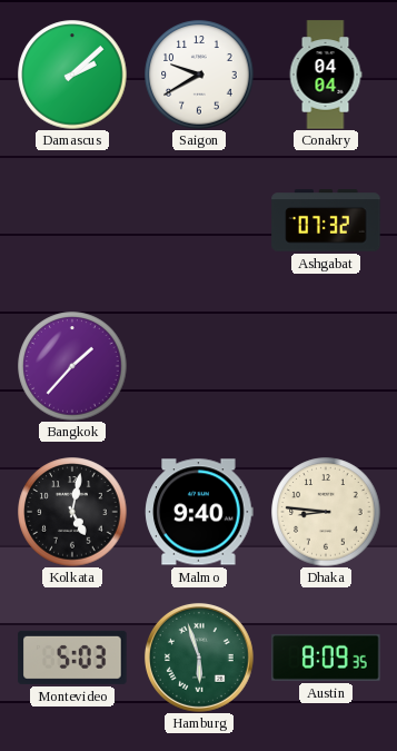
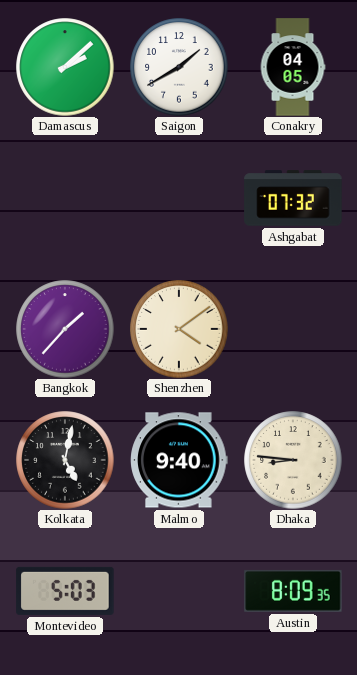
Saigon: 9:40 -> 1:40
Conakry: 04:04 -> 04:05
Shenzhen: none -> 4:09
Hamburg: 5:57 -> none
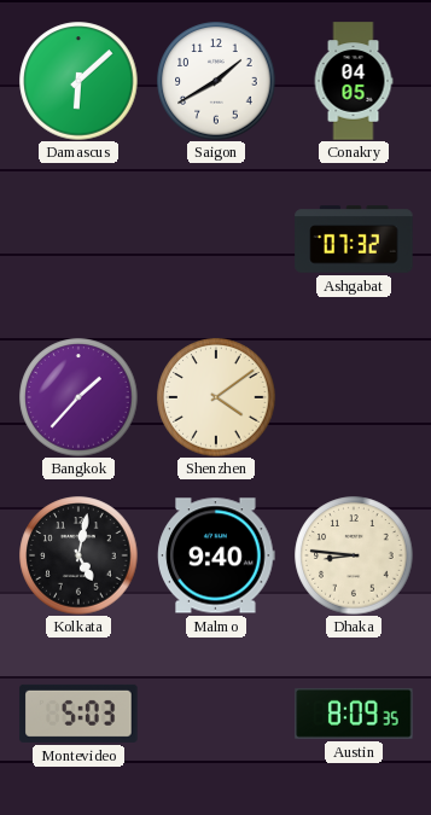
Damascus: 2:08 -> 6:08
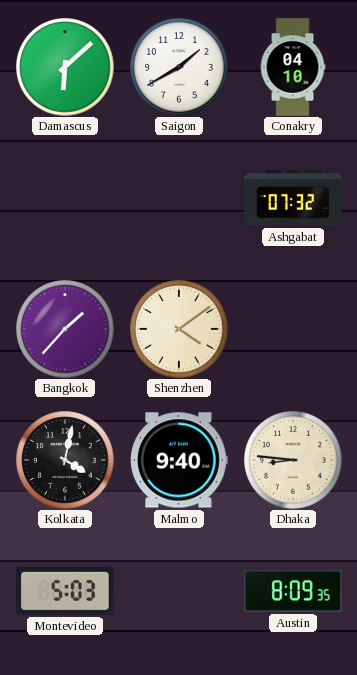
Conakry: 04:05 -> 04:10
Kolkata: 5:02 -> 4:02
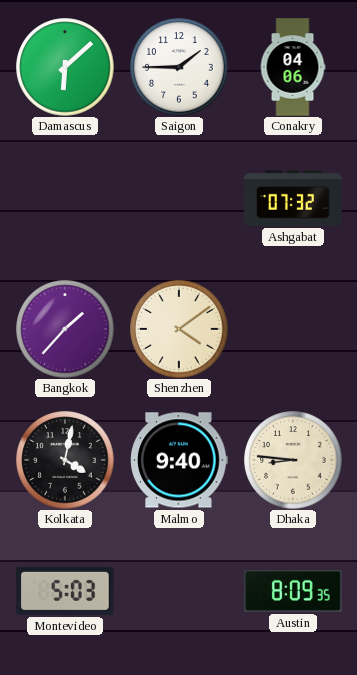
Saigon: 1:40 -> 1:45
Conakry: 04:10 -> 04:06
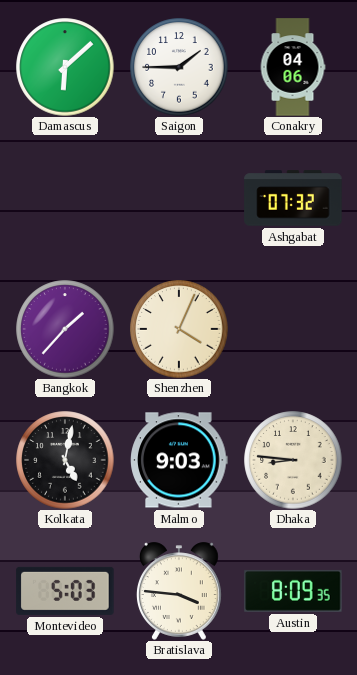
Shenzhen: 4:09 -> 4:04
Kolkata: 4:02 -> 5:02
Malmo: 9:40 -> 9:03
Bratislava: none -> 3:46
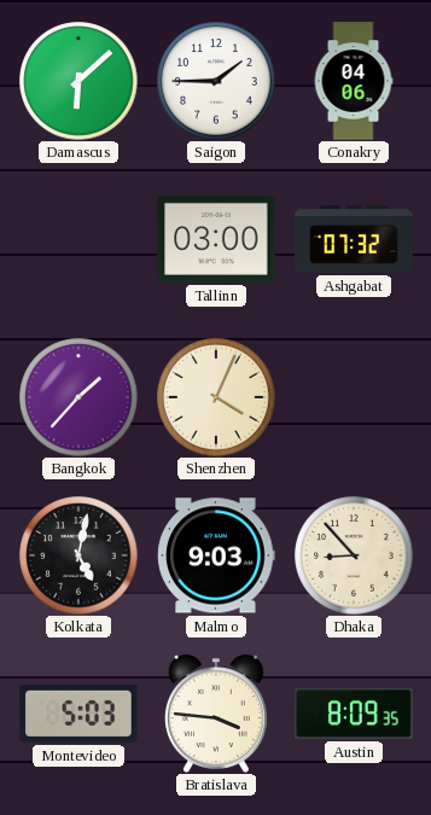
Tallinn: none -> 03:00
Dhaka: 8:46 -> 8:53
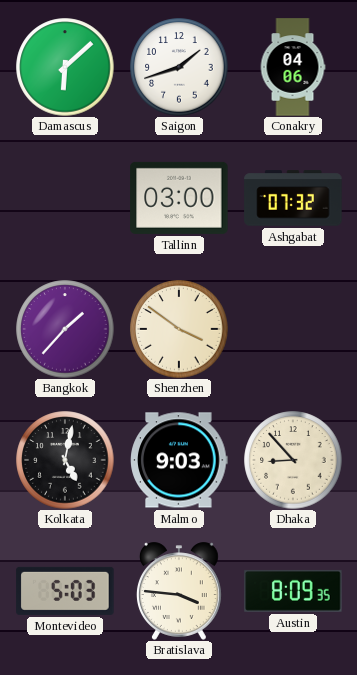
Saigon: 1:45 -> 1:42
Shenzhen: 4:04 -> 3:51
